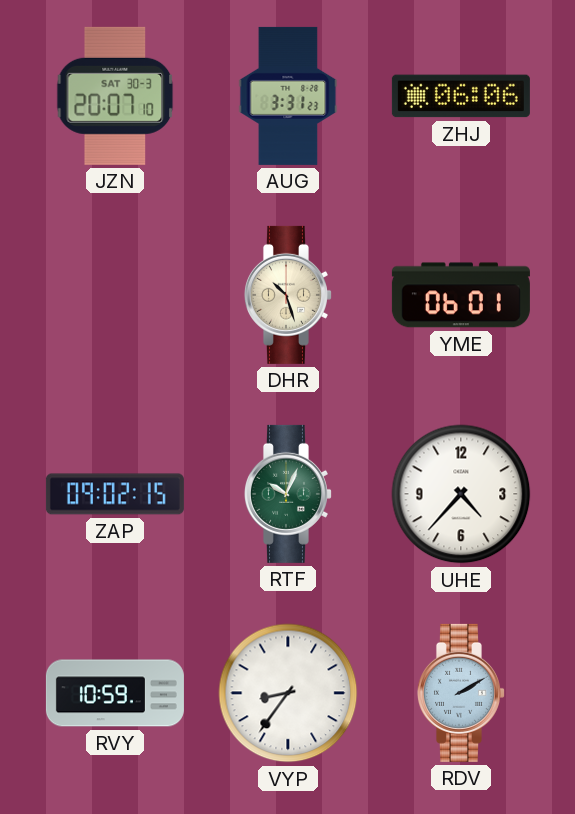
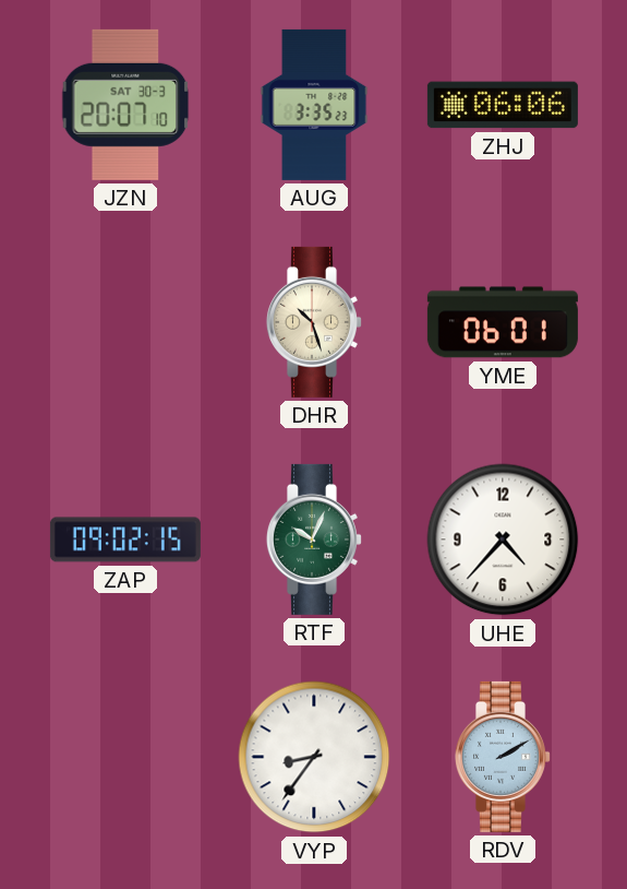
AUG: 3:31 -> 3:35
RVY: 10:59 -> none
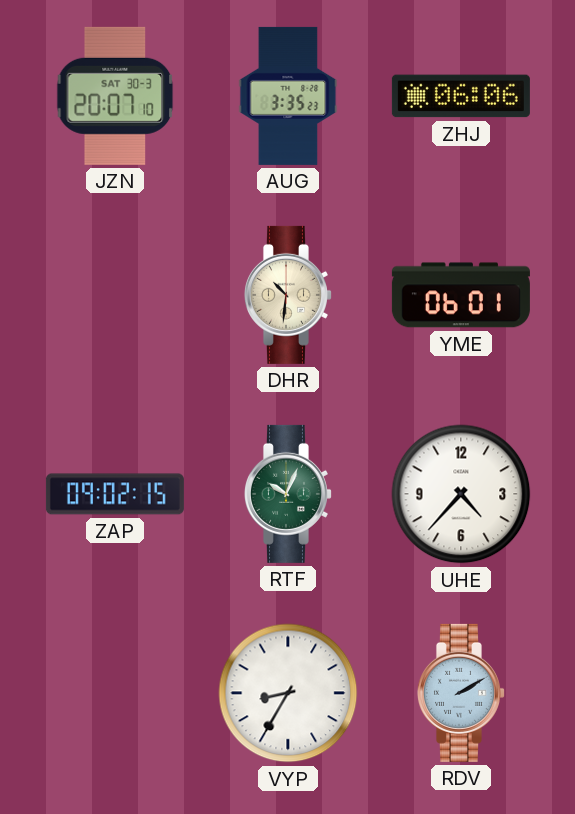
DHR: 10:27 -> 10:31
VYP: 8:36 -> 8:35
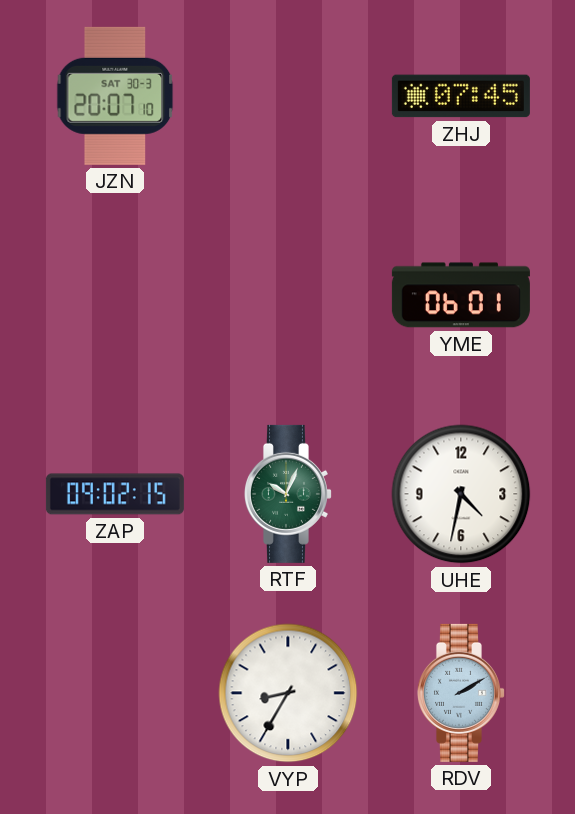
AUG: 3:35 -> none
ZHJ: 06:06 -> 07:45
DHR: 10:31 -> none
UHE: 4:37 -> 4:32
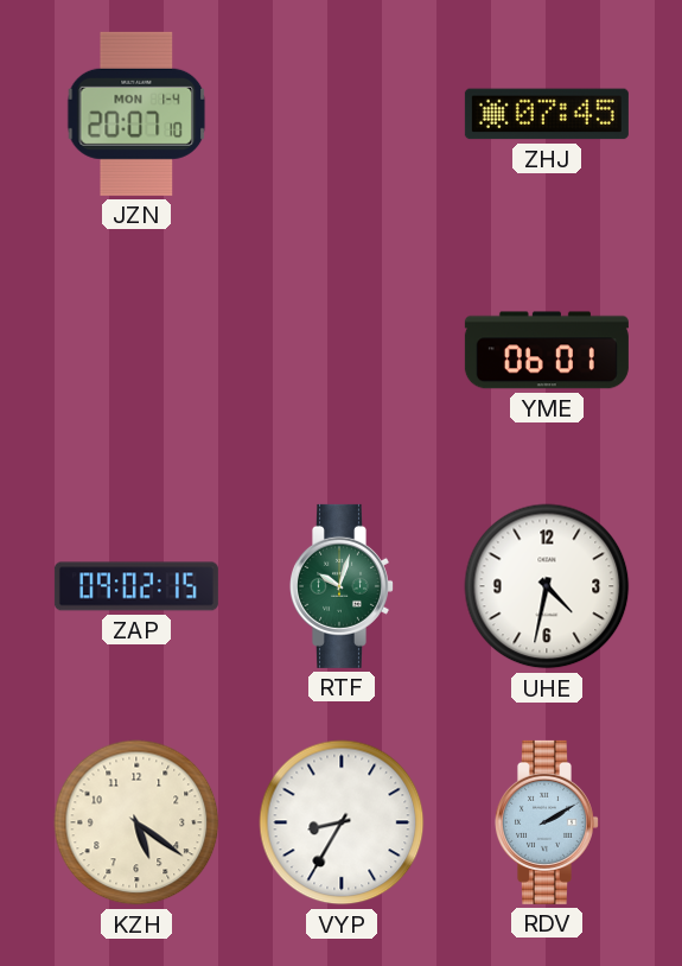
JZN date: SAT 30-3 -> MON 1-4
RTF: 10:04 -> 10:03
KZH: none -> 5:21
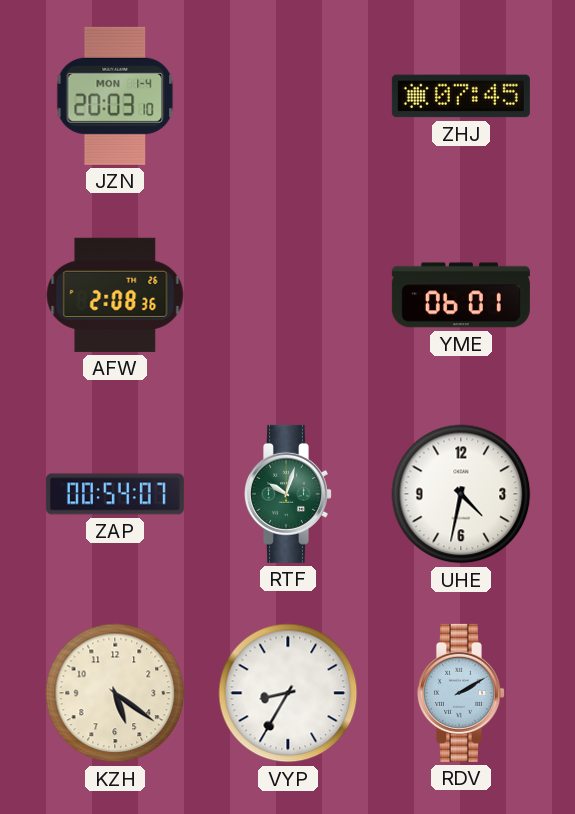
JZN: 20:07 -> 20:03
AFW: none -> 2:08
ZAP: 09:02 -> 00:54
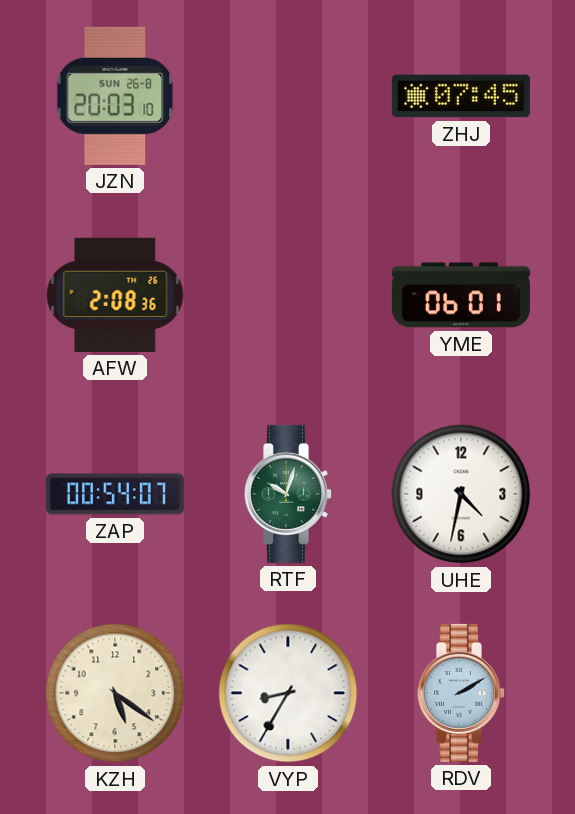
JZN date: MON 1-4 -> SUN 26-8
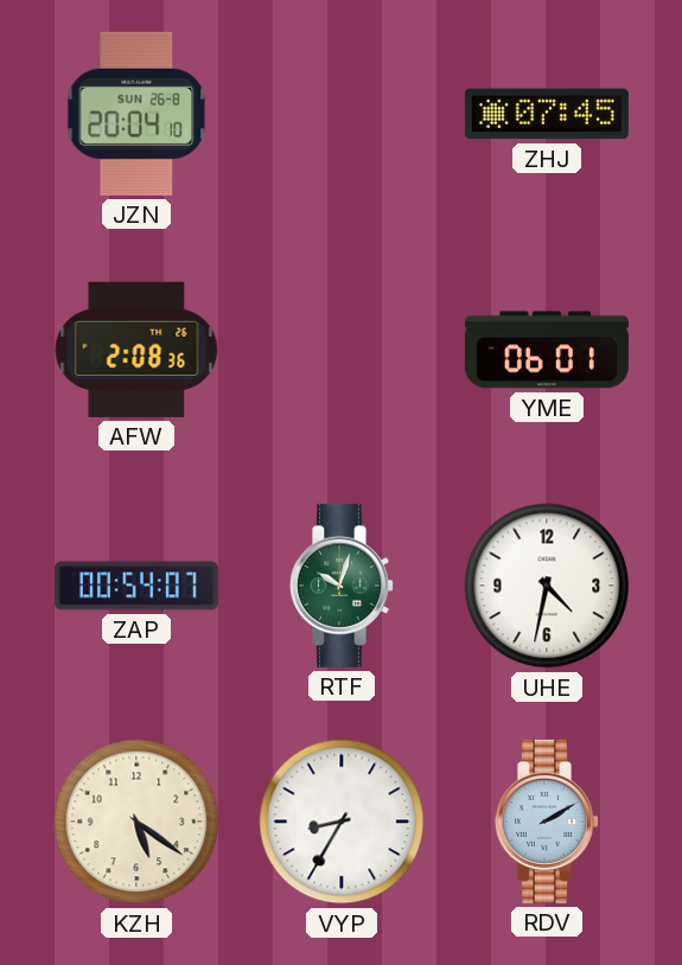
JZN: 20:03 -> 20:04
